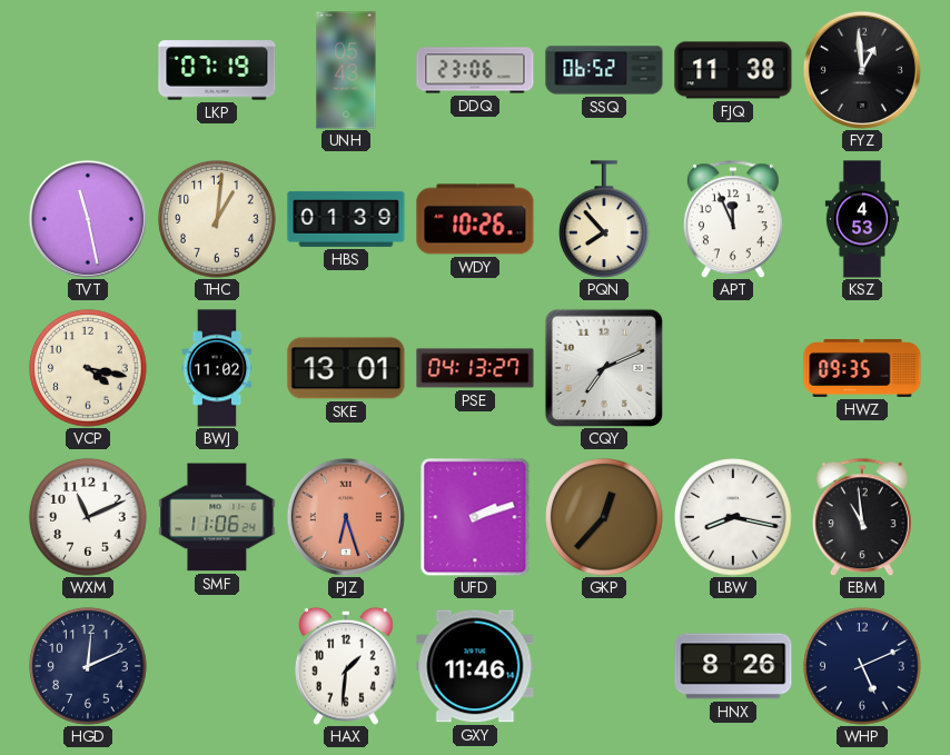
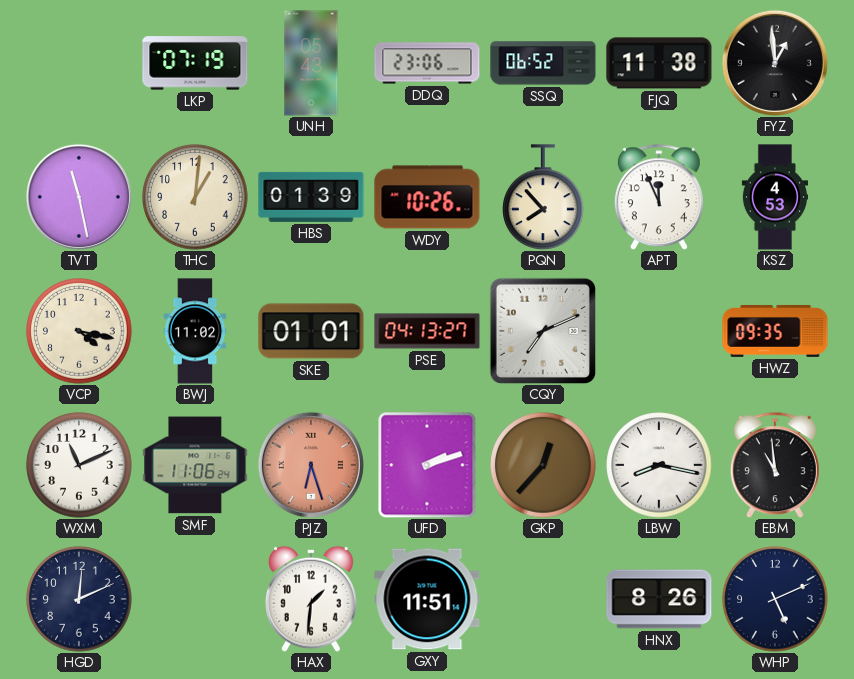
SKE: 13:01 -> 01:01
GXY: 11:46 -> 11:51
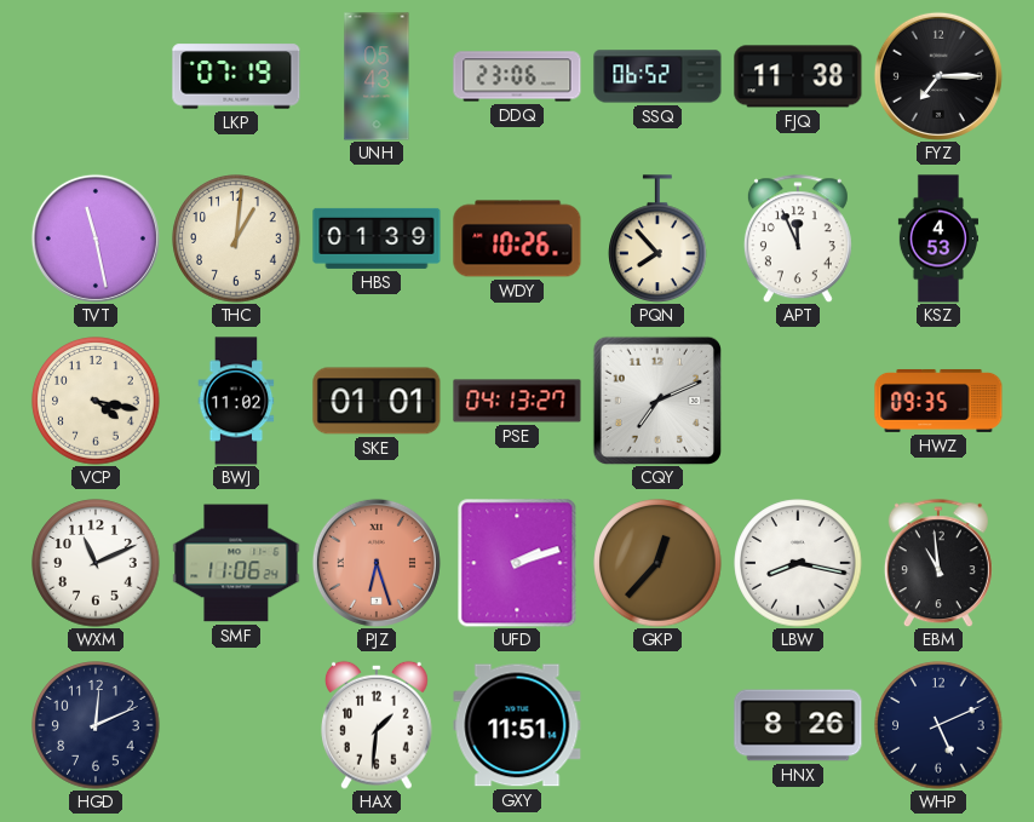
FYZ: 12:59 -> 7:15
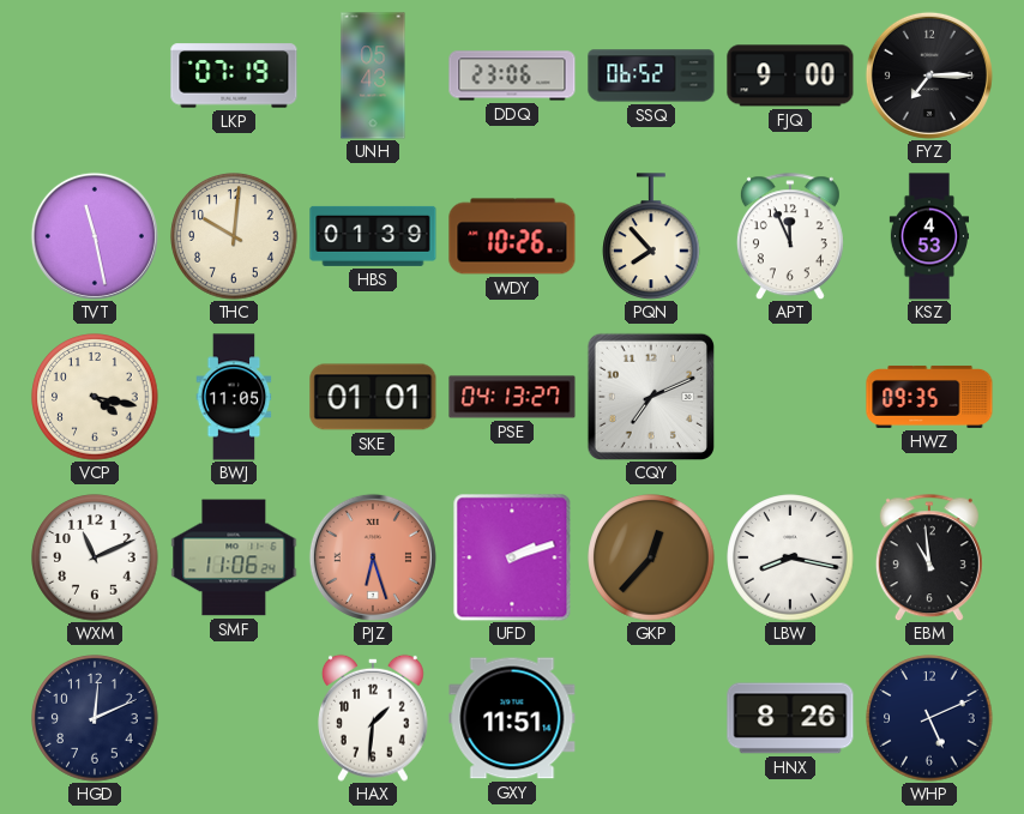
FJQ: 11:38 -> 9:00
THC: 1:01 -> 10:01
BWJ: 11:02 -> 11:05
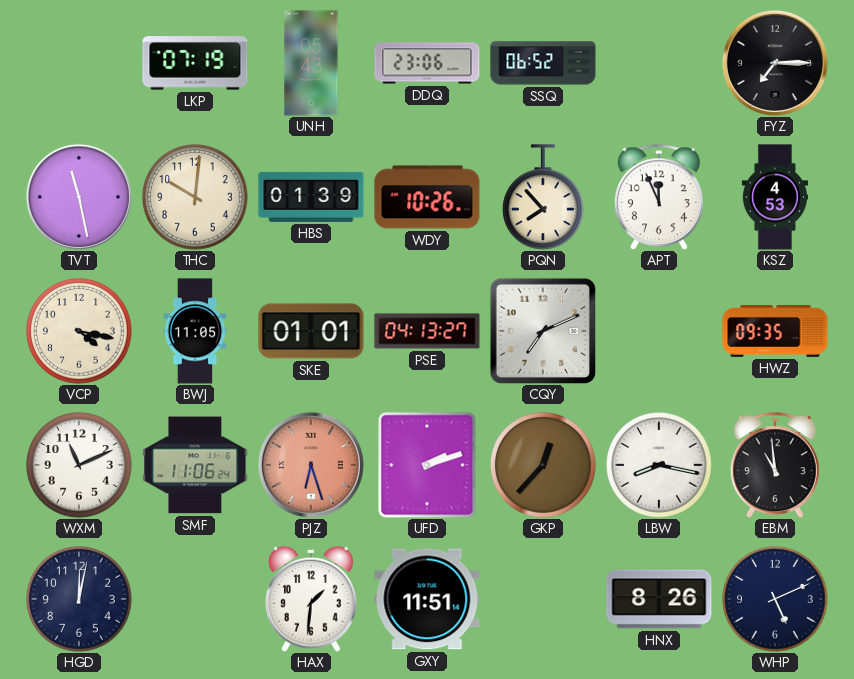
FJQ: 9:00 -> none
HGD: 12:11 -> 12:02
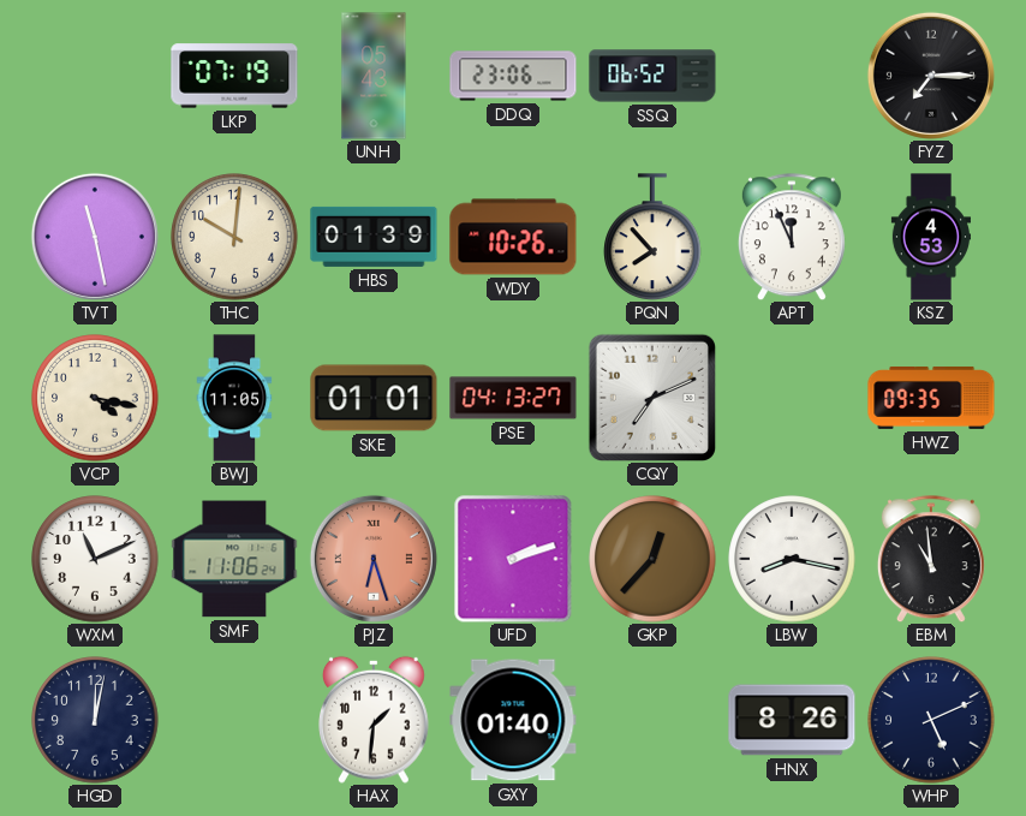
GXY: 11:51 -> 01:40
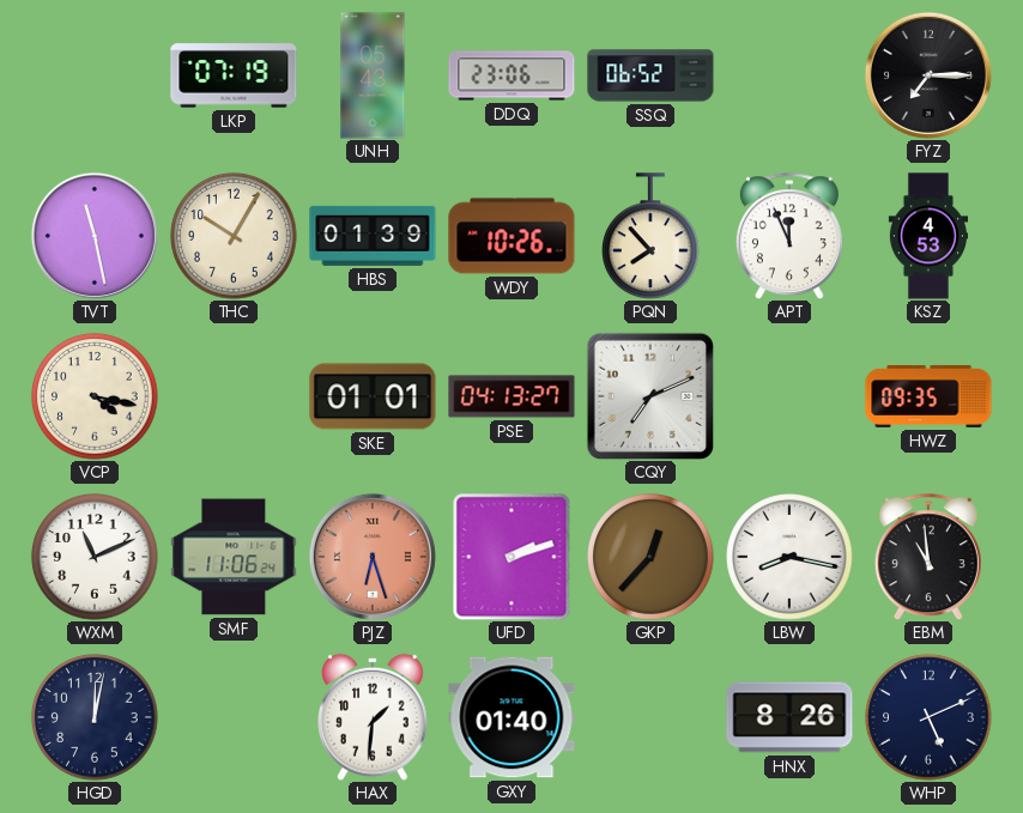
THC: 10:01 -> 10:05
BWJ: 11:05 -> none
